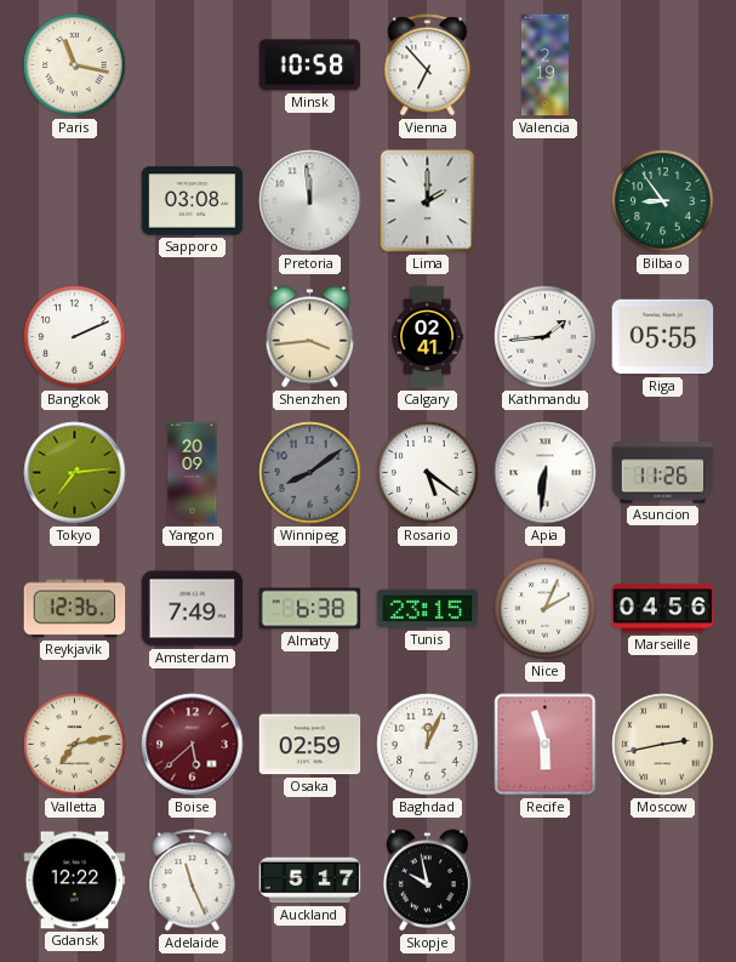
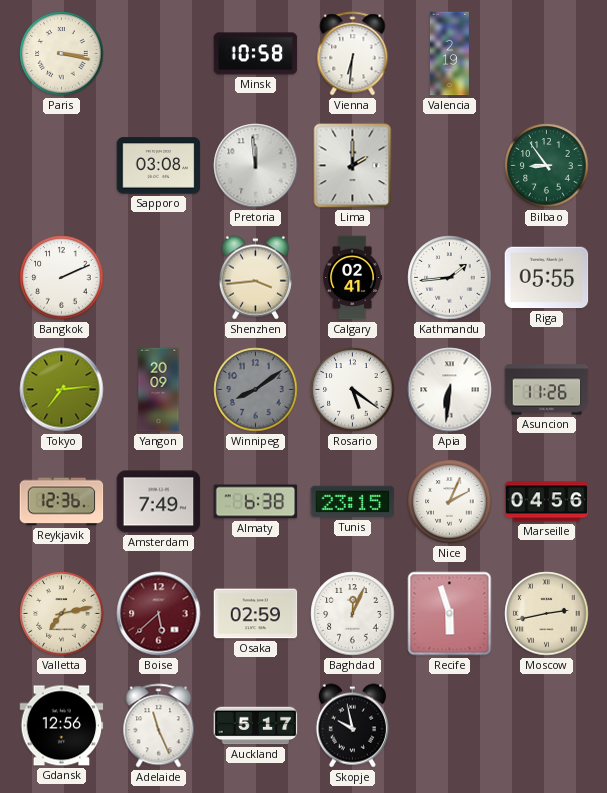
Paris: 11:17 -> 3:17
Vienna: 6:53 -> 6:31
Gdansk: 12:22 -> 12:56
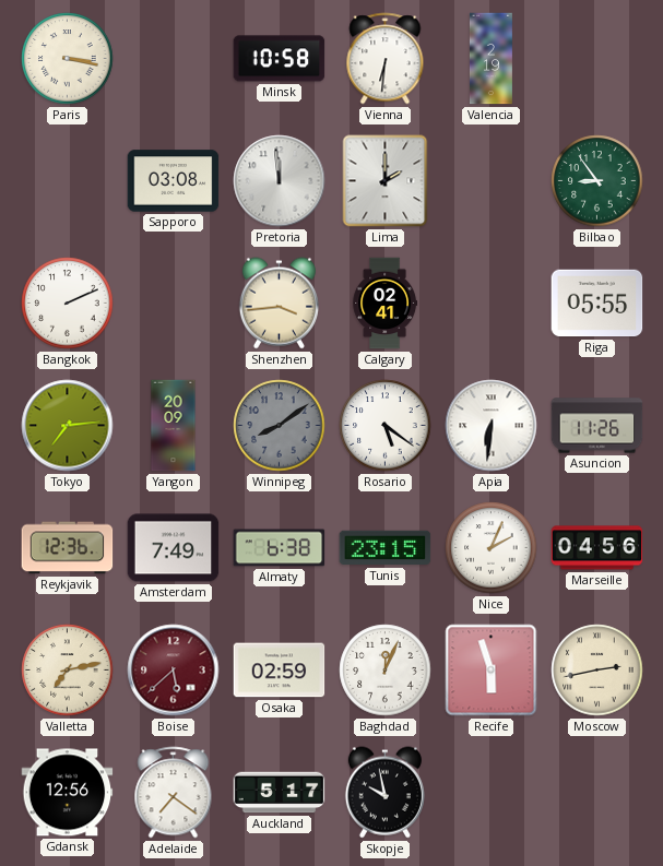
Kathmandu: 1:44 -> none
Adelaide: 11:26 -> 7:21
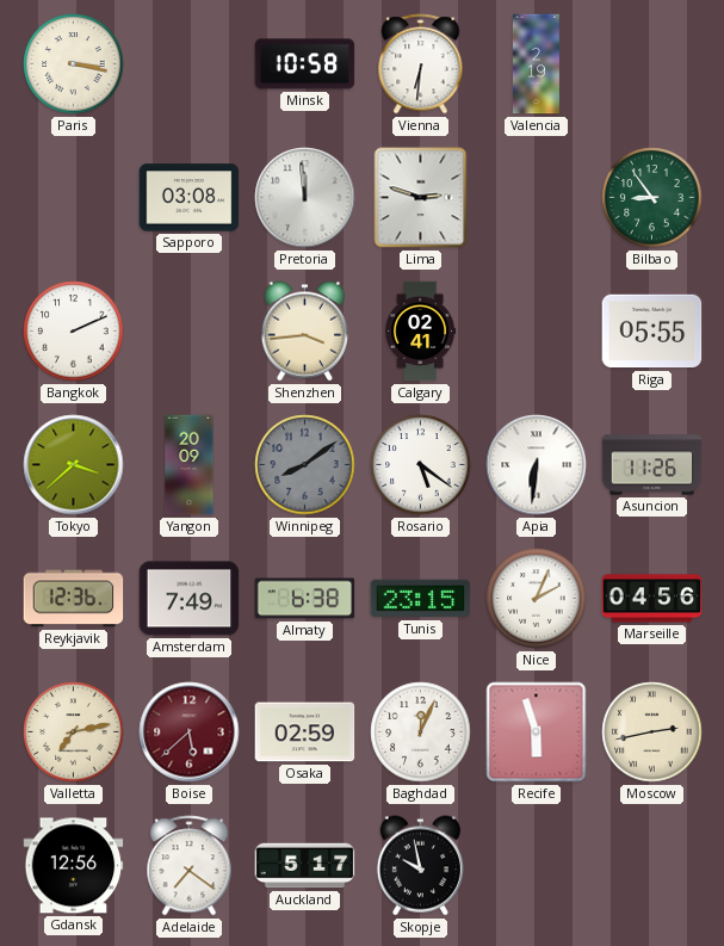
Lima: 2:00 -> 2:48
Tokyo: 7:14 -> 3:38
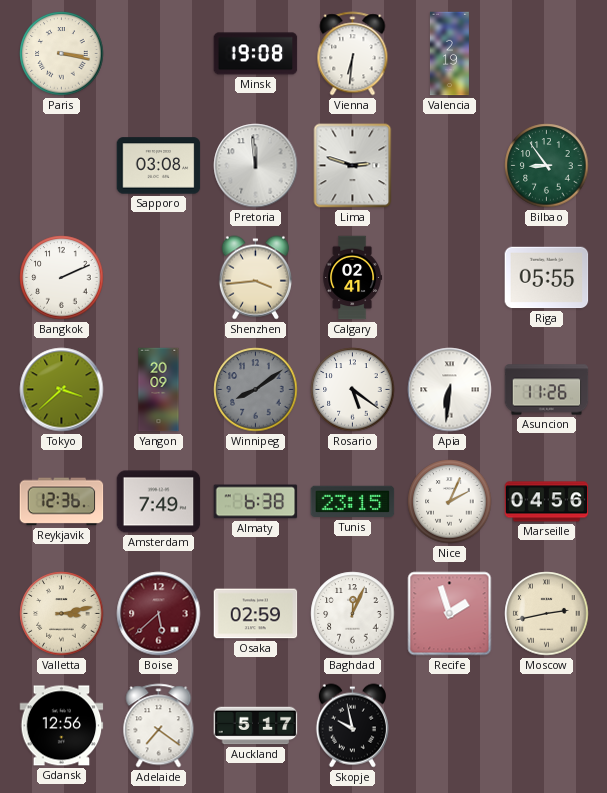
Minsk: 10:58 -> 19:08
Valletta: 7:13 -> 3:13
Recife: 5:57 -> 1:57
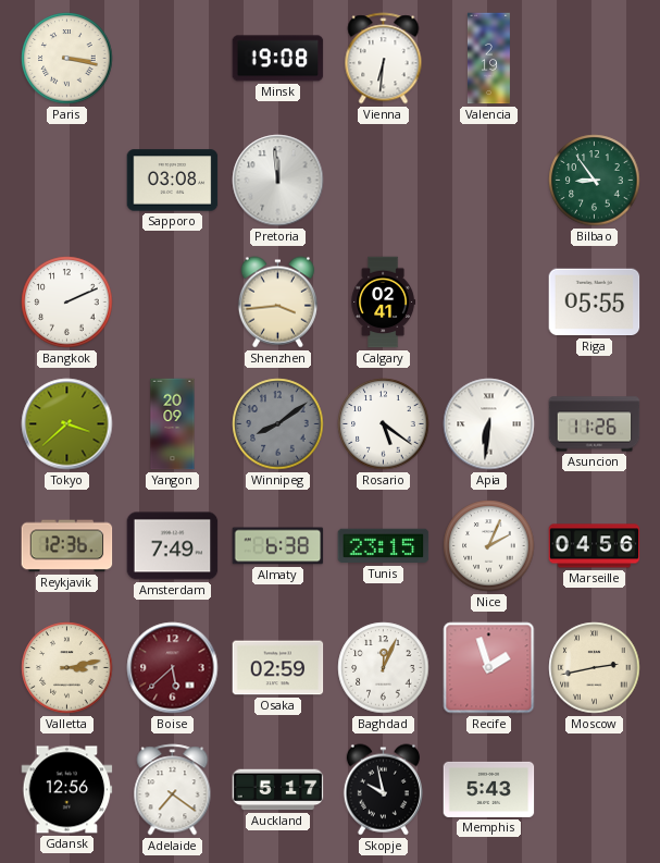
Lima: 2:48 -> none
Memphis: none -> 5:43
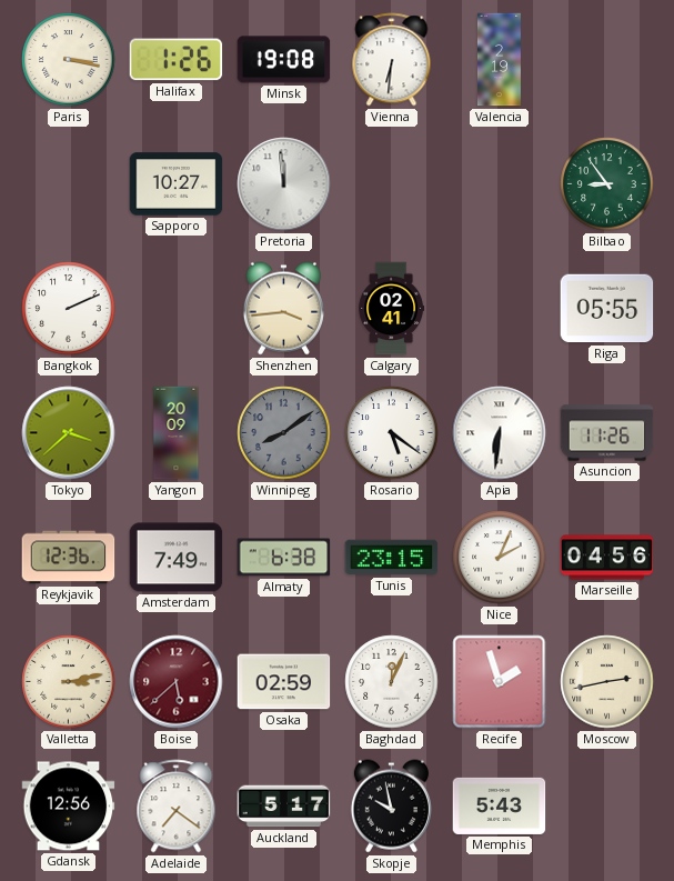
Halifax: none -> 1:26
Sapporo: 03:08 -> 10:27
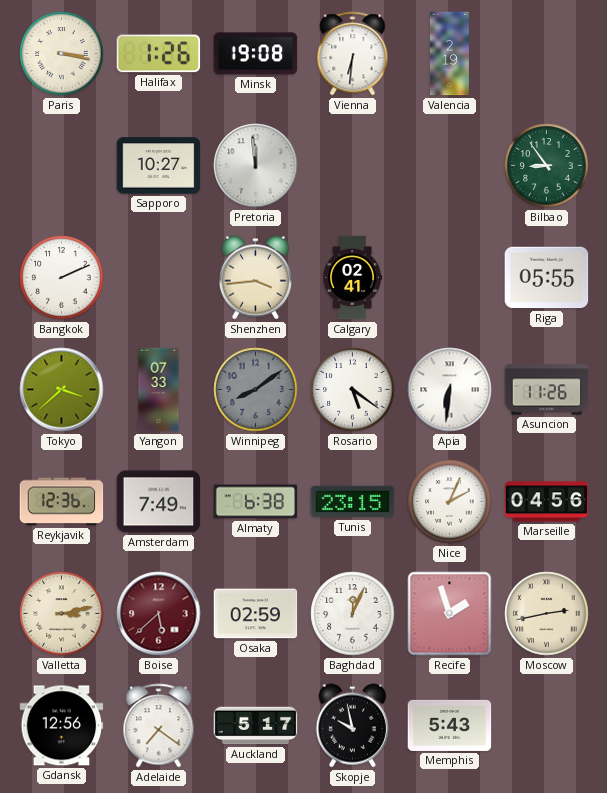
Yangon: 20:09 -> 07:33
